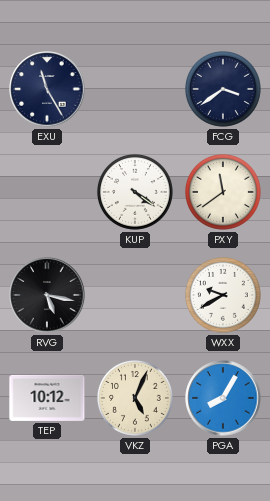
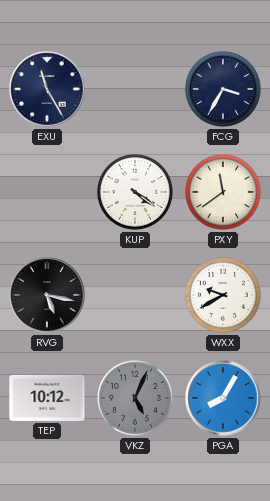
FCG: 3:39 -> 3:35
VKZ dial: cream -> grey
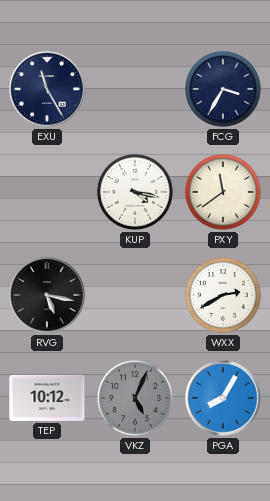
KUP: 4:21 -> 4:17
WXX: 9:40 -> 2:40
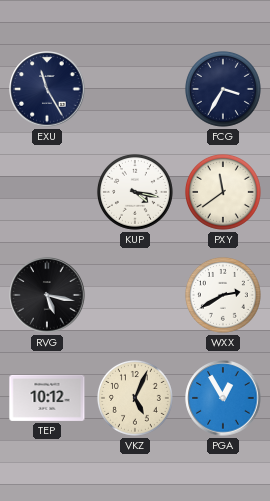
VKZ dial: grey -> cream
PGA: 8:05 -> 12:55
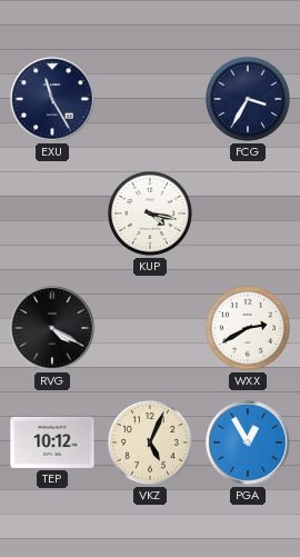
PXY: 11:39 -> none
RVG: 5:17 -> 4:20
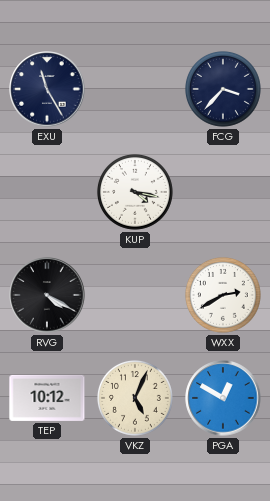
FCG: 3:35 -> 3:37
PGA: 12:55 -> 12:50
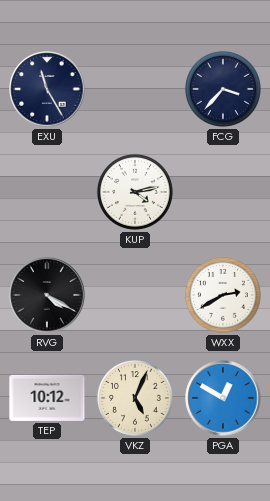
KUP: 4:17 -> 4:13
